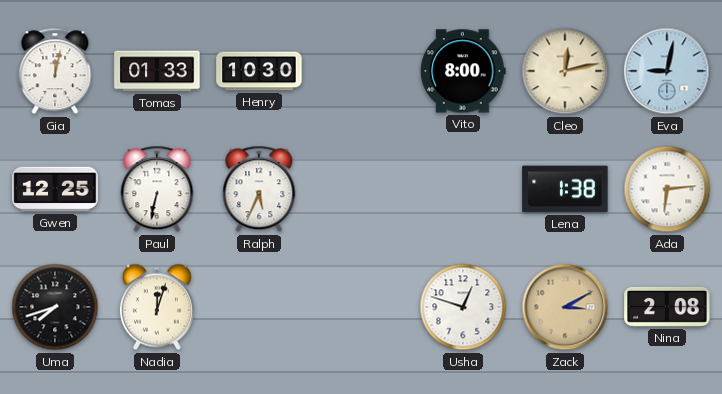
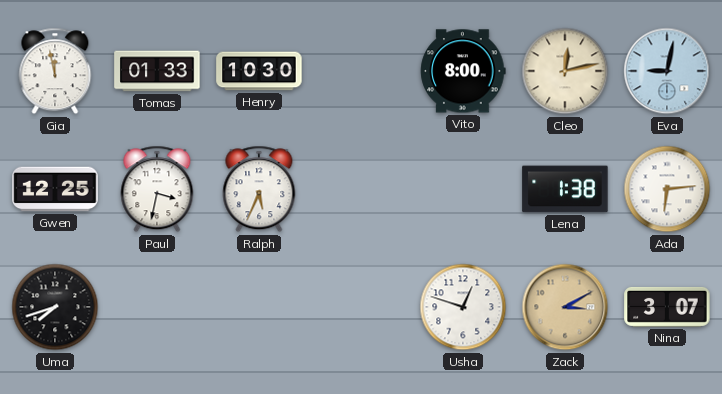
Gia: 12:02 -> 11:58
Paul: 6:32 -> 3:32
Nadia: 12:03 -> none
Nina: 2:08 -> 3:07
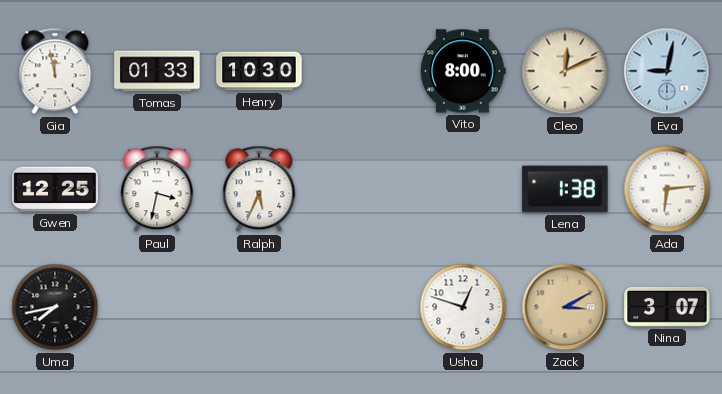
Cleo: 12:13 -> 12:11
Uma: 7:42 -> 7:43
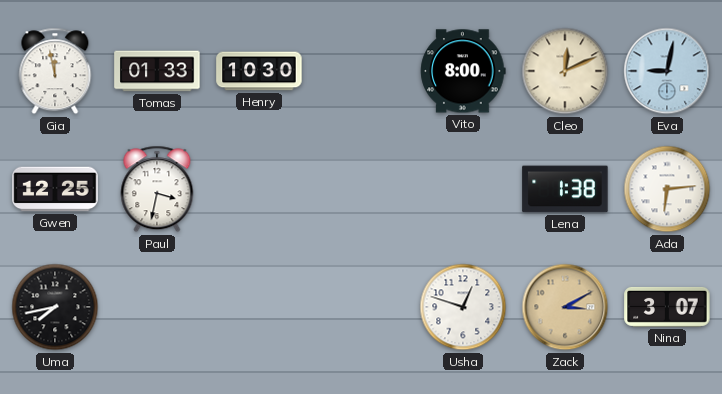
Ralph: 5:34 -> none
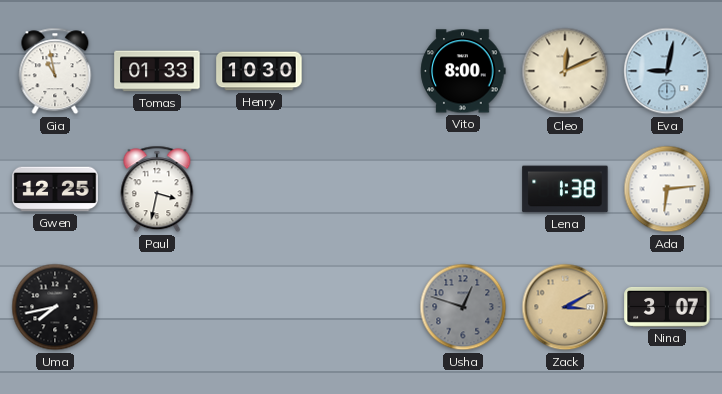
Gia: 11:58 -> 10:58
Usha dial: white -> grey
